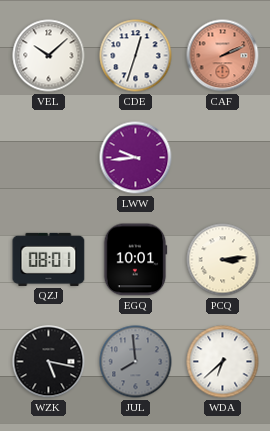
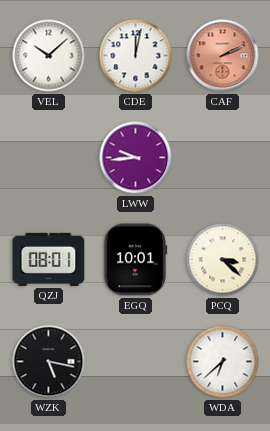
CDE: 12:33 -> 12:02
PCQ: 3:14 -> 3:22
JUL: 7:59 -> none
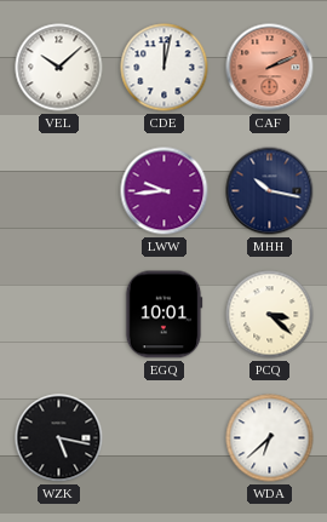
MHH: none -> 10:17
QZJ: 08:01 -> none
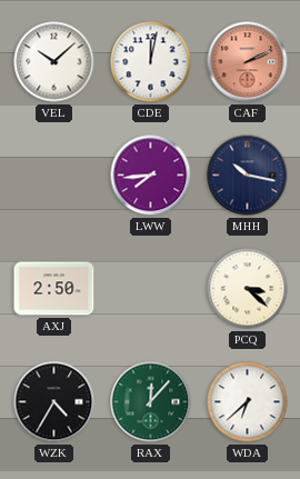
LWW: 9:44 -> 7:44
AXJ: none -> 2:50
EGQ: 10:01 -> none
WZK: 5:17 -> 4:35
RAX: none -> 12:07
